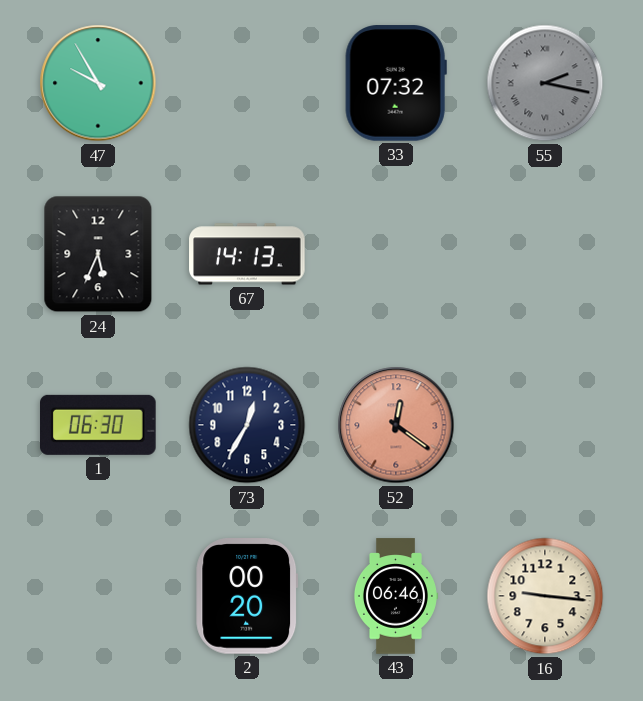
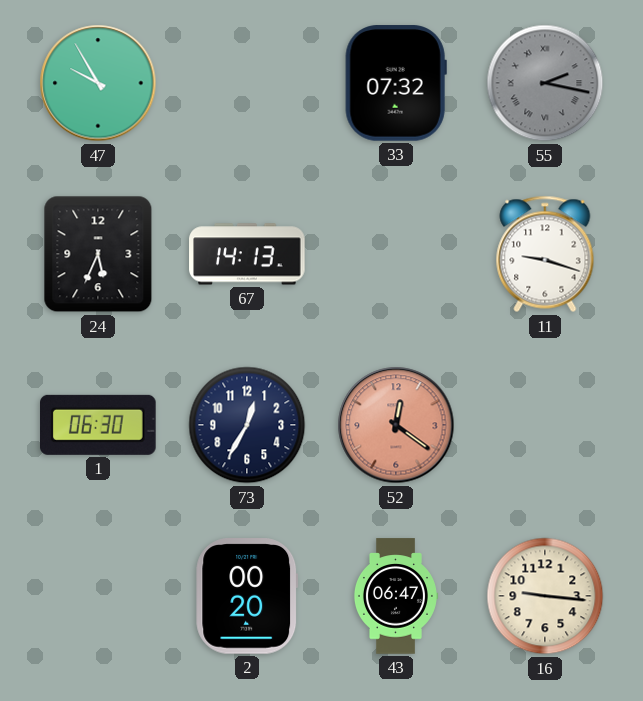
11: none -> 9:18
43: 06:46 -> 06:47
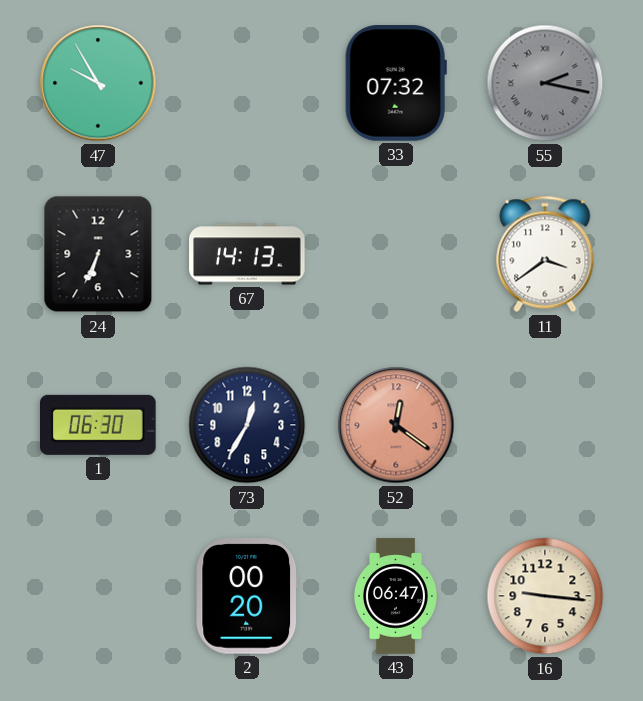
24: 5:34 -> 6:34
11: 9:18 -> 3:39
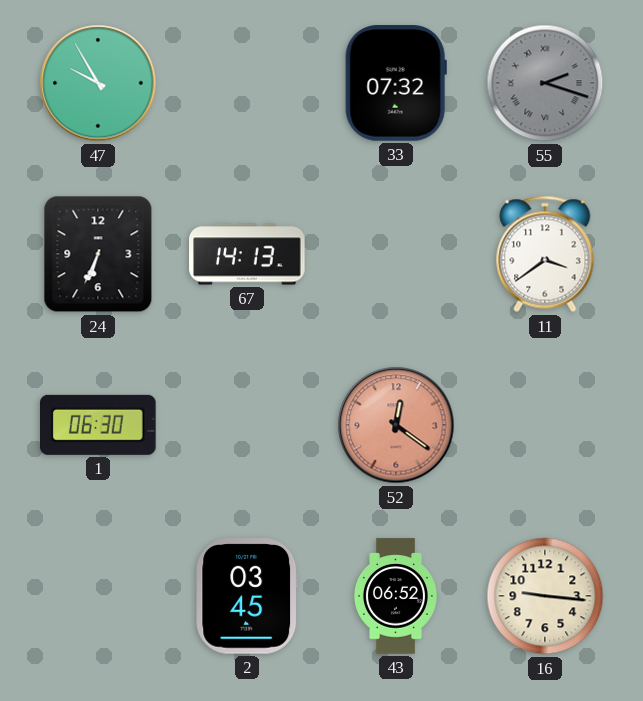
55: 2:17 -> 2:18
73: 12:35 -> none
2: 00:20 -> 03:45
43: 06:47 -> 06:52
